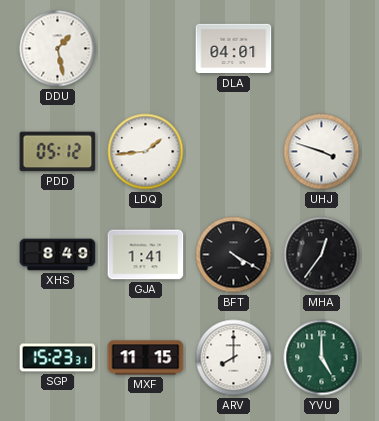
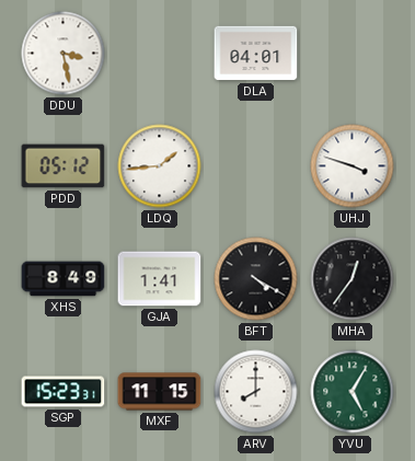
DDU: 1:28 -> 3:28
YVU: 5:00 -> 5:05
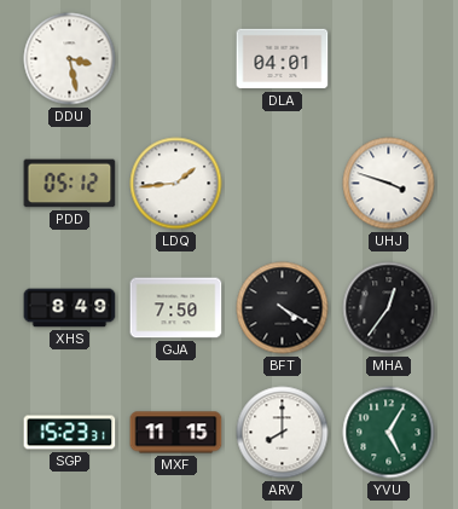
GJA: 1:41 -> 7:50
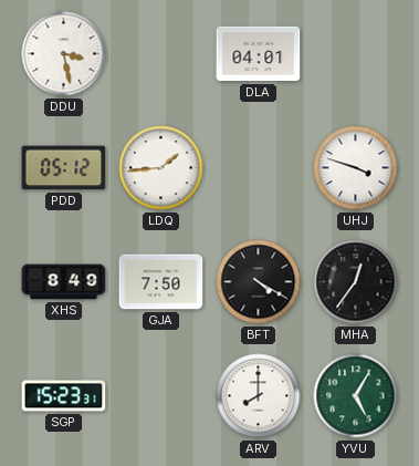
MXF: 11:15 -> none
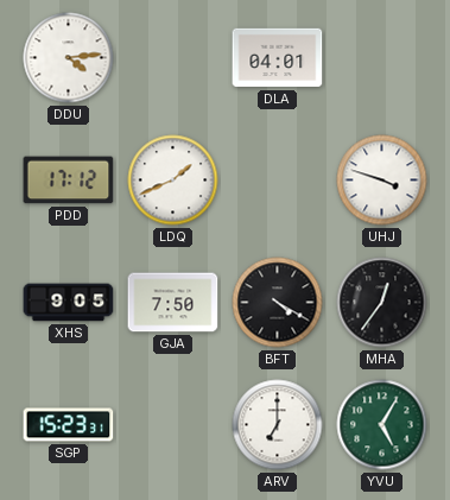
DDU: 3:28 -> 4:14
PDD: 05:12 -> 17:12
LDQ: 1:44 -> 1:41
XHS: 8:49 -> 9:05
ARV: 8:00 -> 7:00
